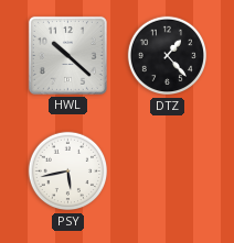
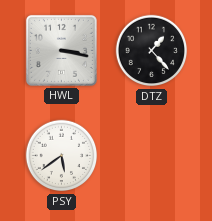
HWL: 10:22 -> 3:17
PSY: 5:43 -> 5:39
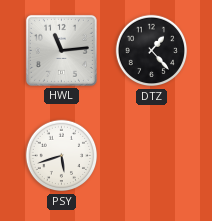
HWL: 3:17 -> 11:14
PSY: 5:39 -> 5:42
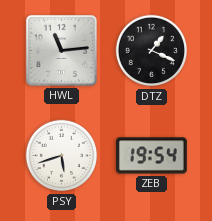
DTZ: 1:23 -> 1:19
ZEB: none -> 19:54
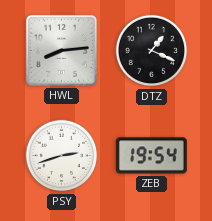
HWL: 11:14 -> 8:14
PSY: 5:42 -> 2:42
